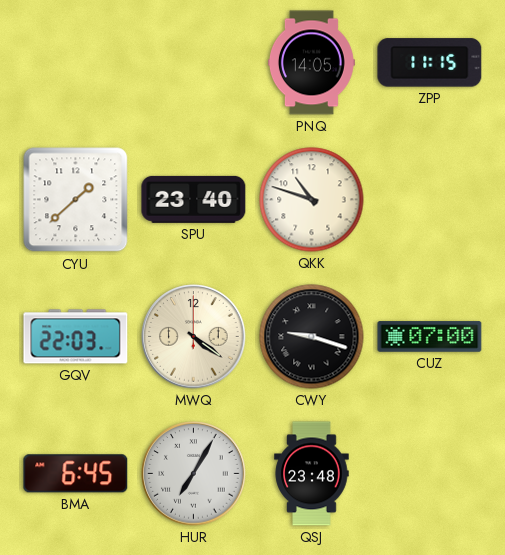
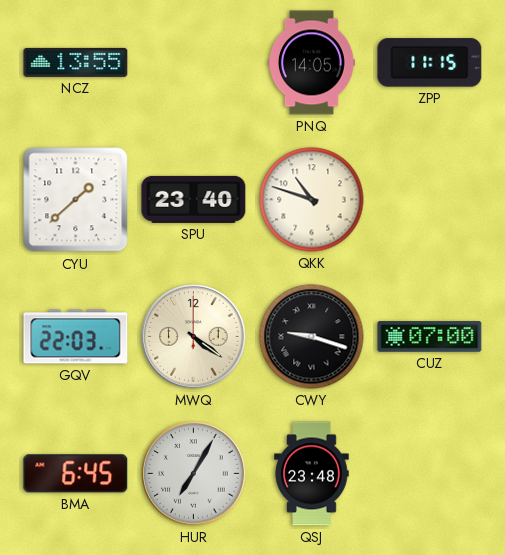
NCZ: none -> 13:55
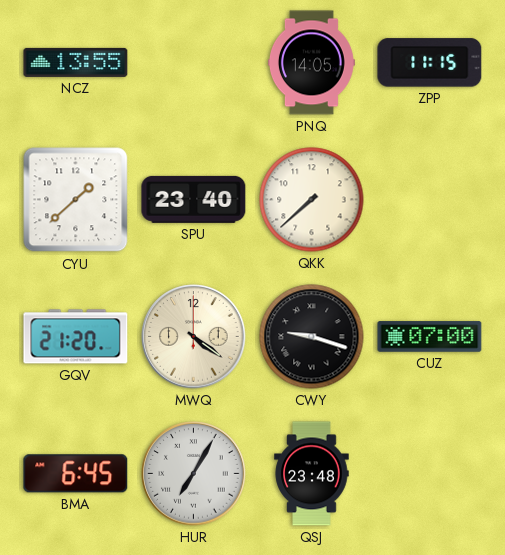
QKK: 10:48 -> 7:38
GQV: 22:03 -> 21:20
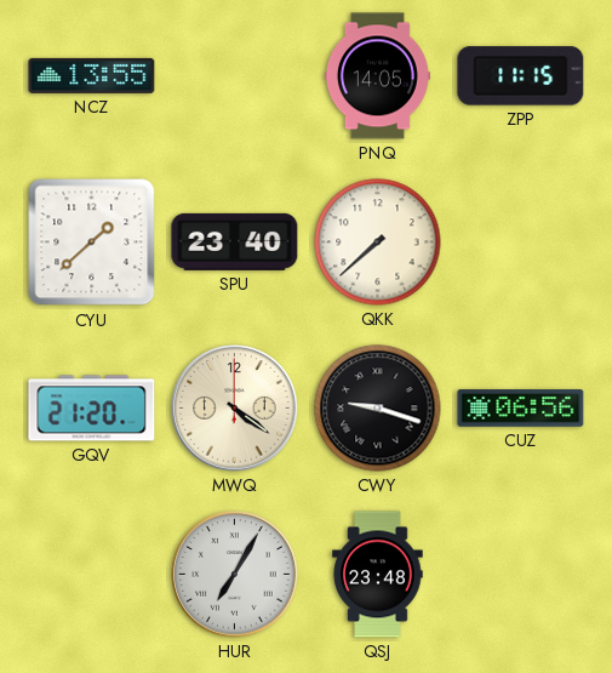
CUZ: 07:00 -> 06:56
BMA: 6:45 -> none
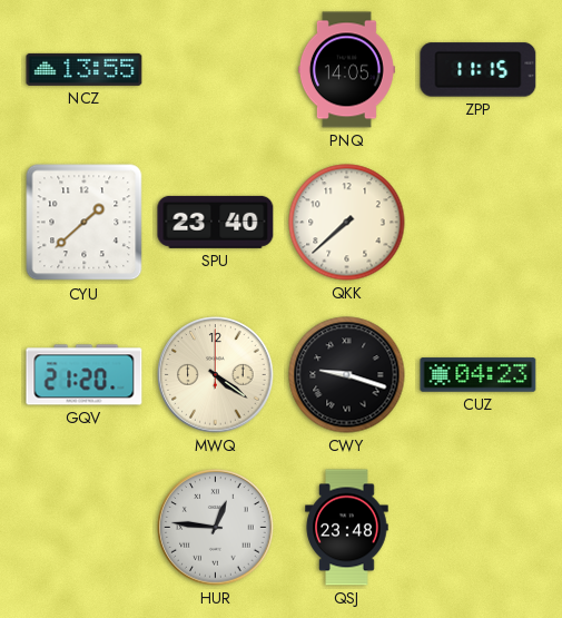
CUZ: 06:56 -> 04:23
HUR: 7:05 -> 12:46
